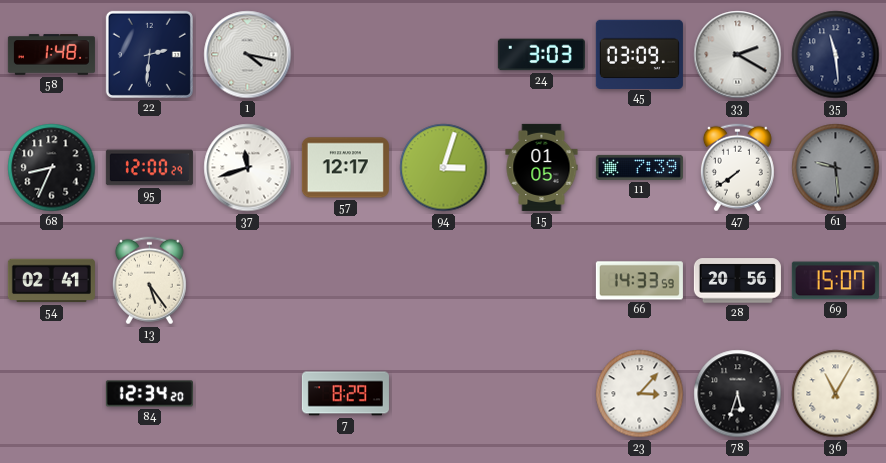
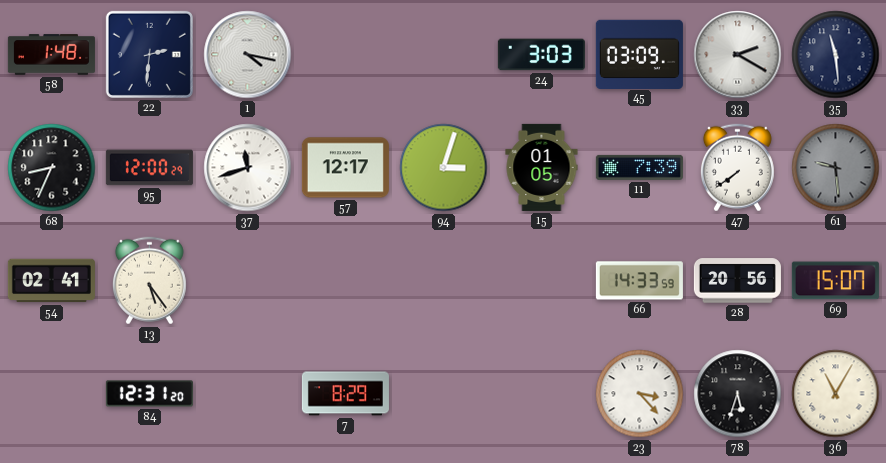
84: 12:34 -> 12:31
23: 3:07 -> 3:23
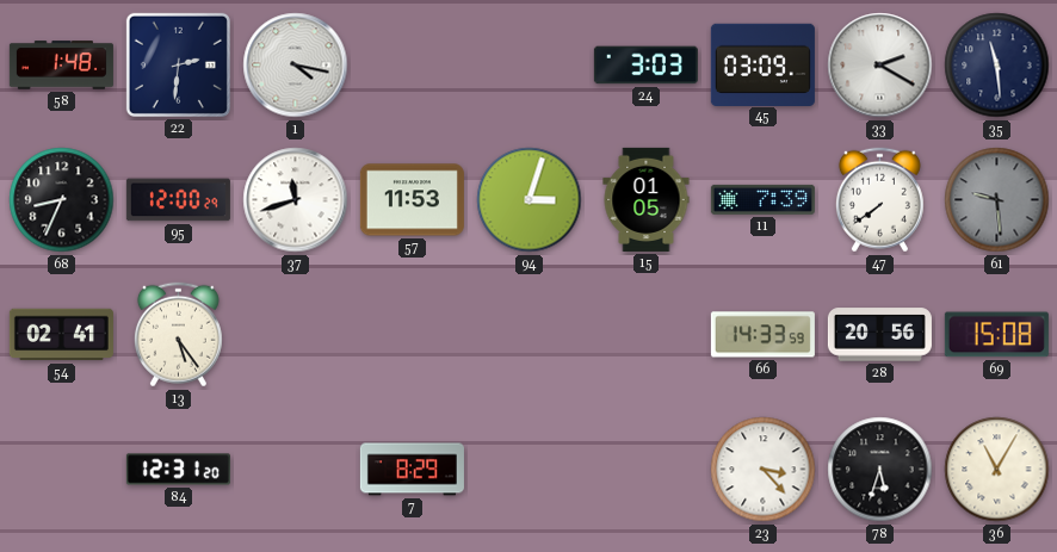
57: 12:17 -> 11:53
69: 15:07 -> 15:08
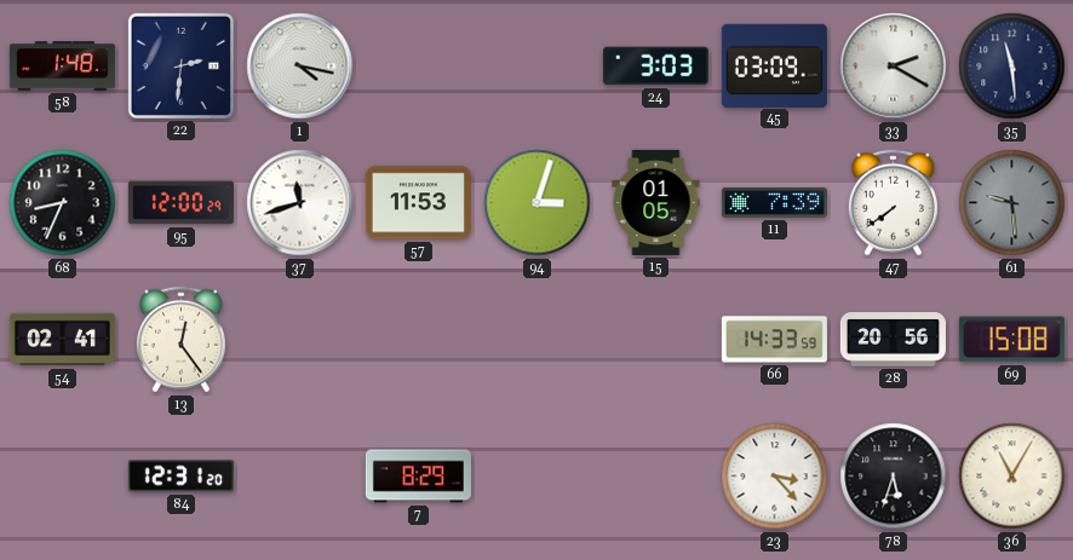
13: 5:24 -> 12:24
